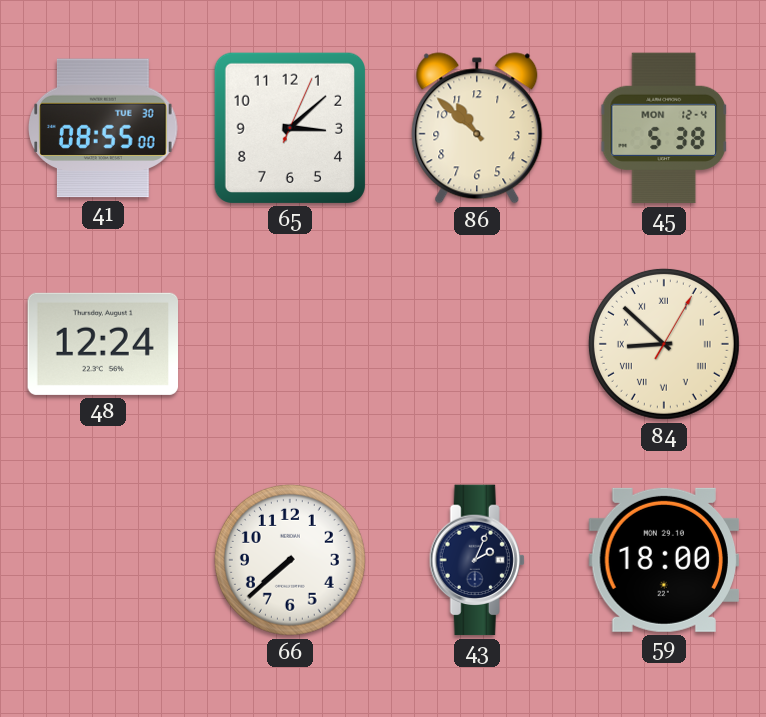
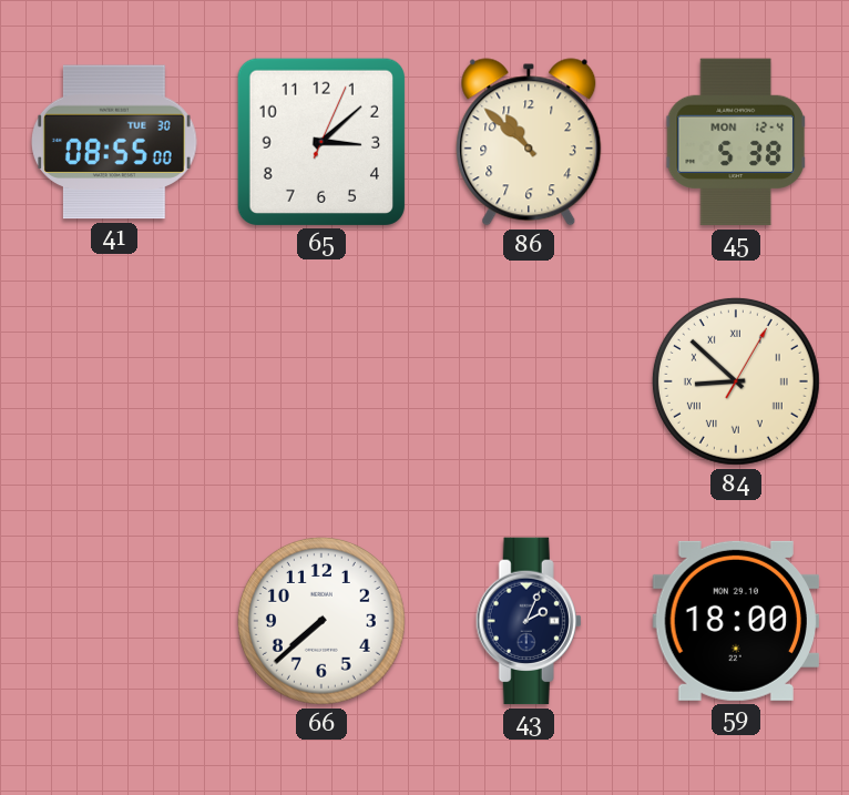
48: 12:24 -> none
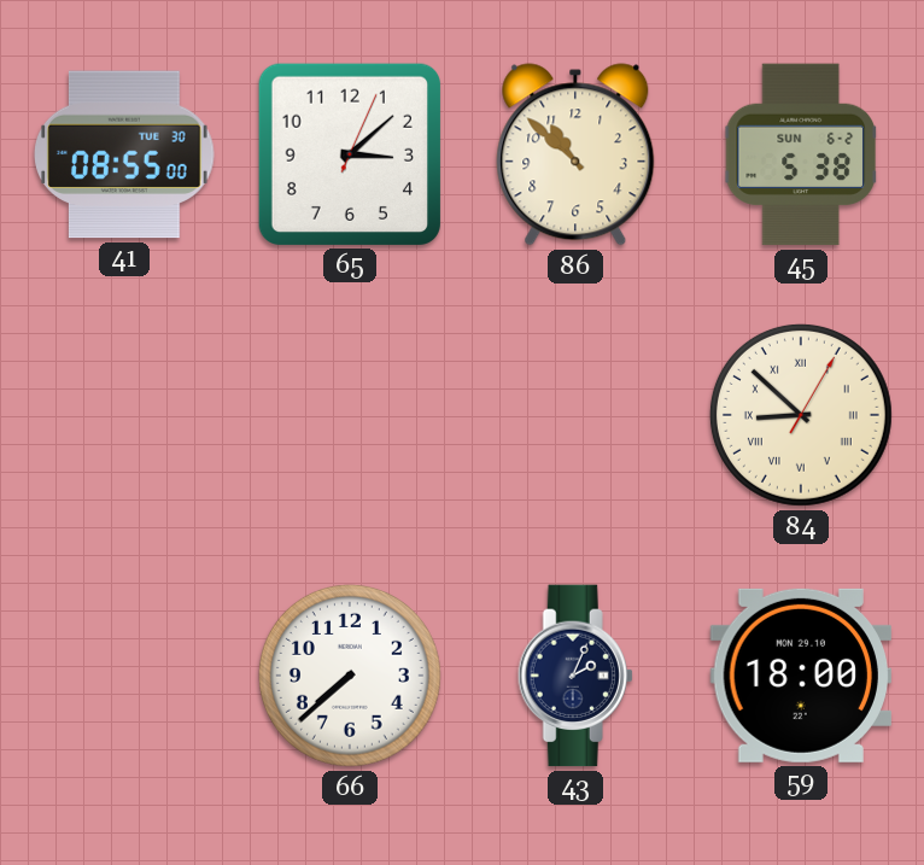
45 date: MON 12-4 -> SUN 6-2
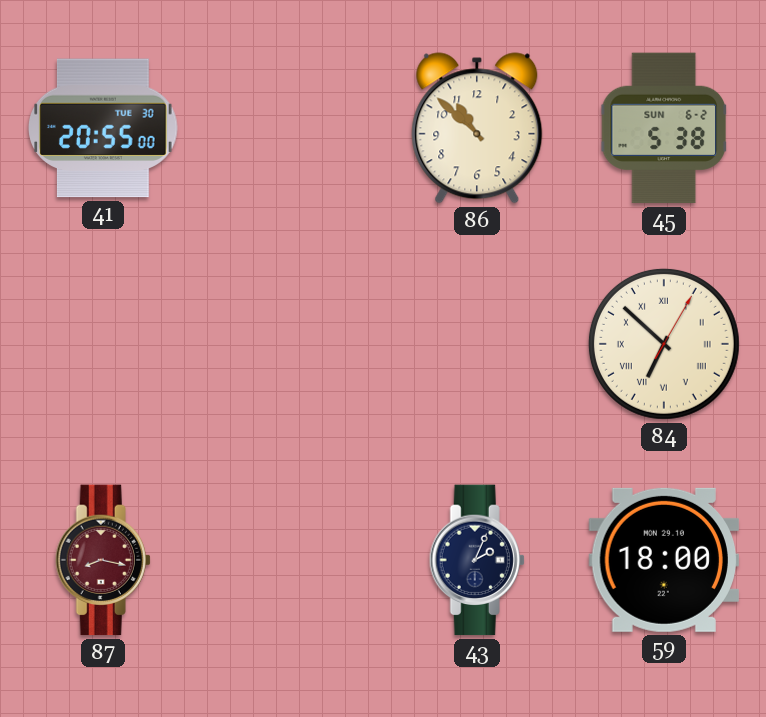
41: 08:55 -> 20:55
65: 3:08 -> none
84: 8:52 -> 6:52
87: none -> 8:17
66: 7:38 -> none
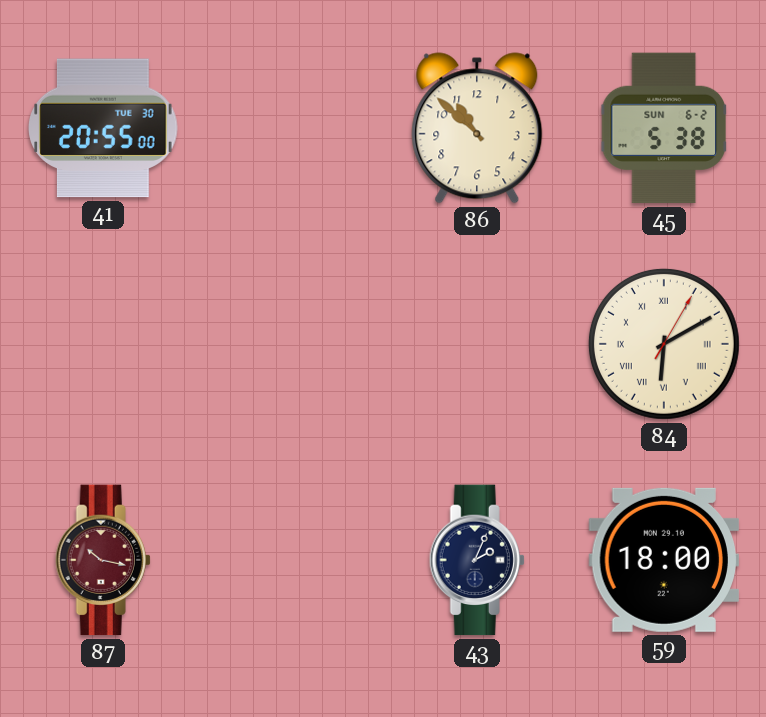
84: 6:52 -> 6:10
87: 8:17 -> 10:17
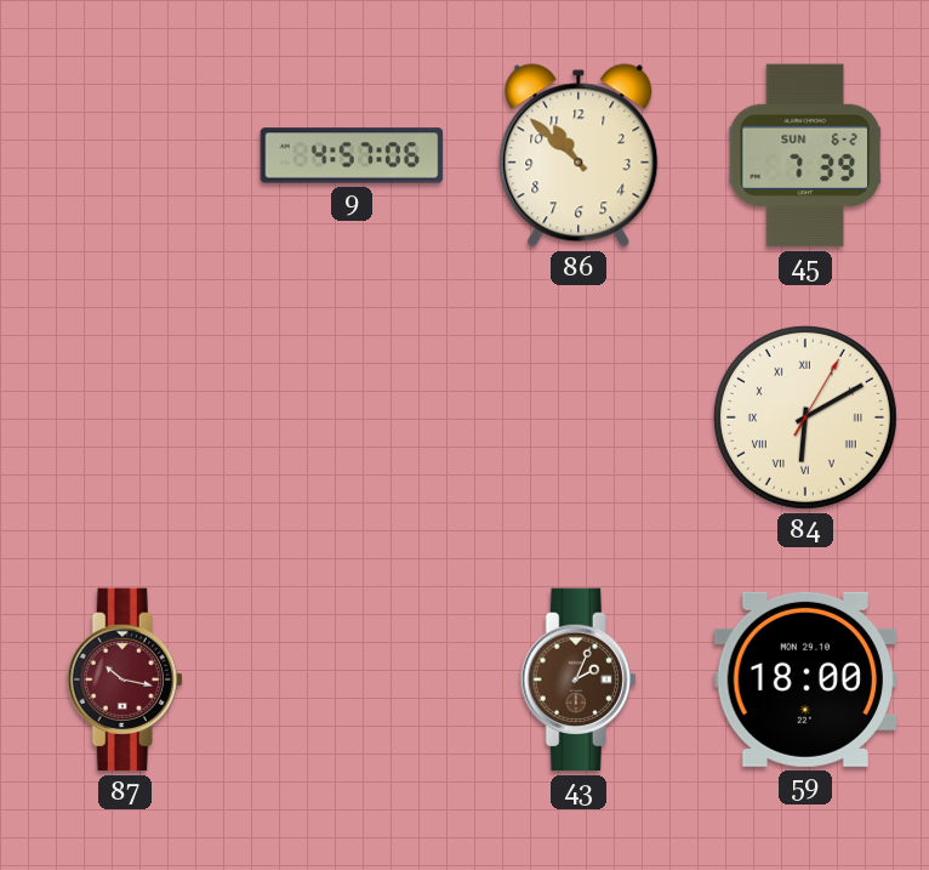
41: 20:55 -> none
9: none -> 4:57
45: 5:38 -> 7:39
43 dial: navy -> brown
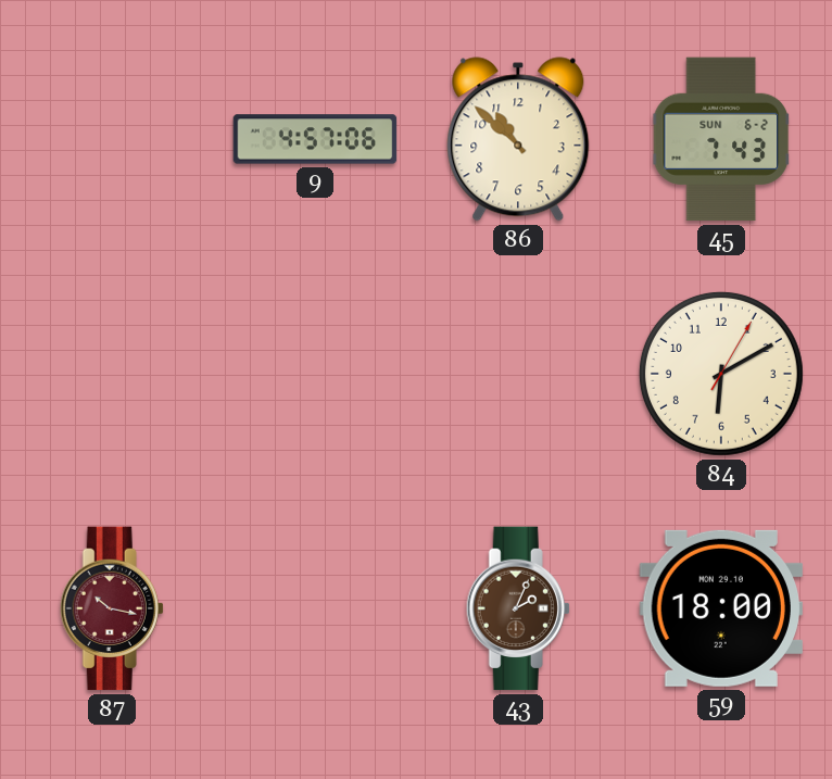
45: 7:39 -> 7:43
84 numerals: Roman -> Arabic
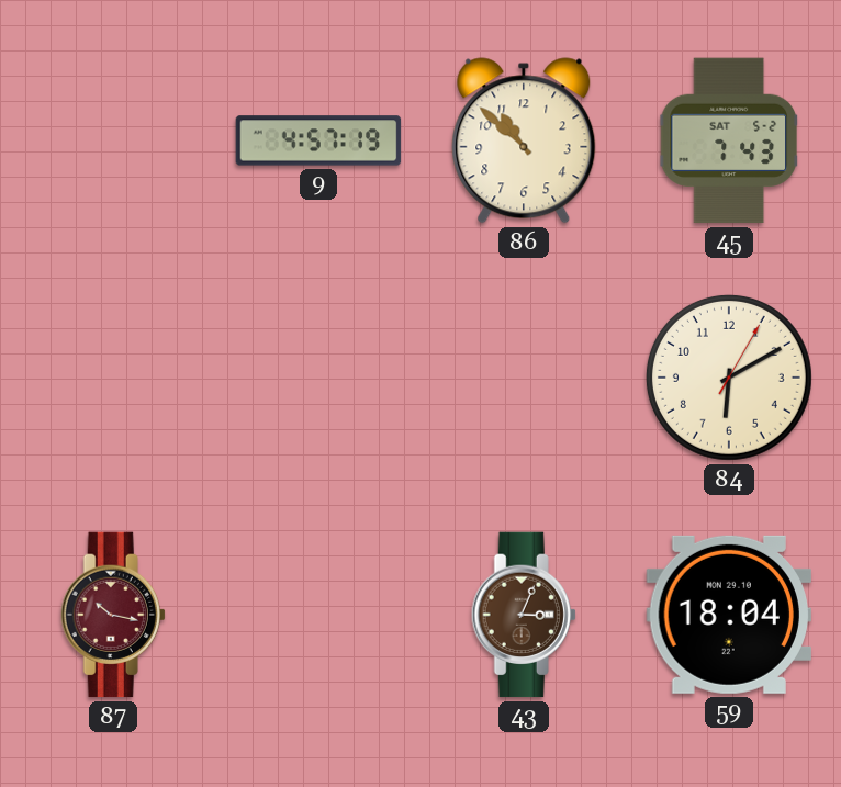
9: 4:57:06 -> 4:57:19
45 date: SUN 6-2 -> SAT 5-2
43: 2:04 -> 3:04
59: 18:00 -> 18:04
